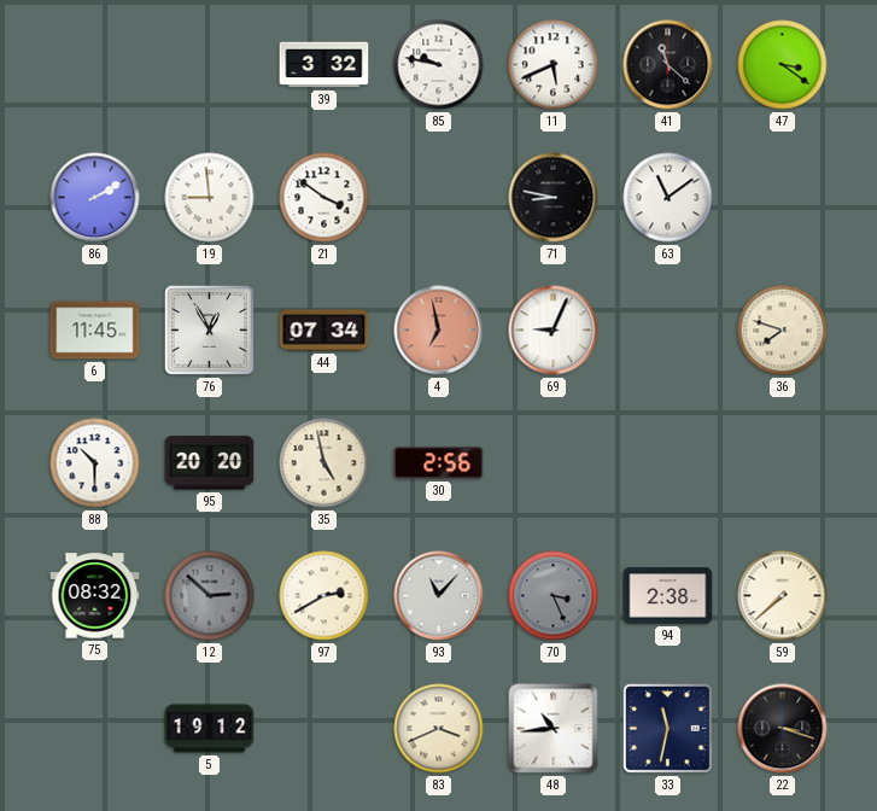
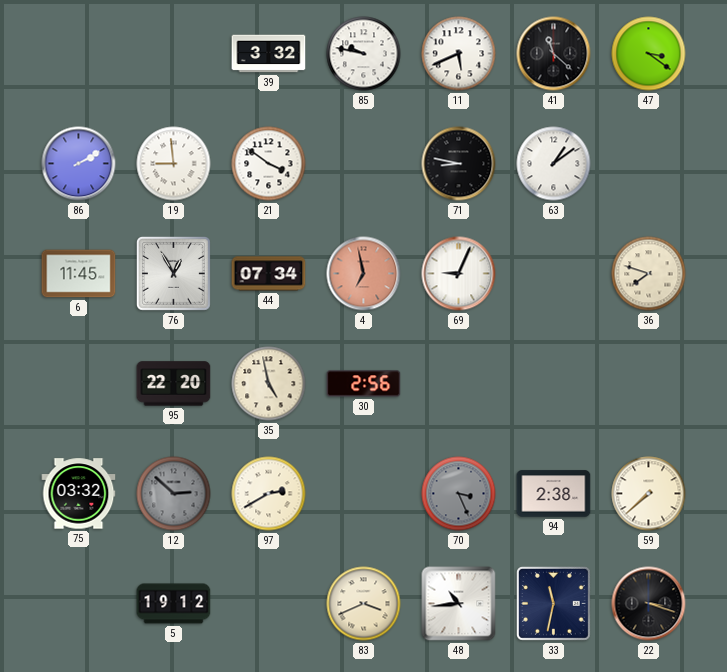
63: 11:09 -> 1:09
88: 10:30 -> none
95: 20:20 -> 22:20
75: 08:32 -> 03:32
93: 11:07 -> none
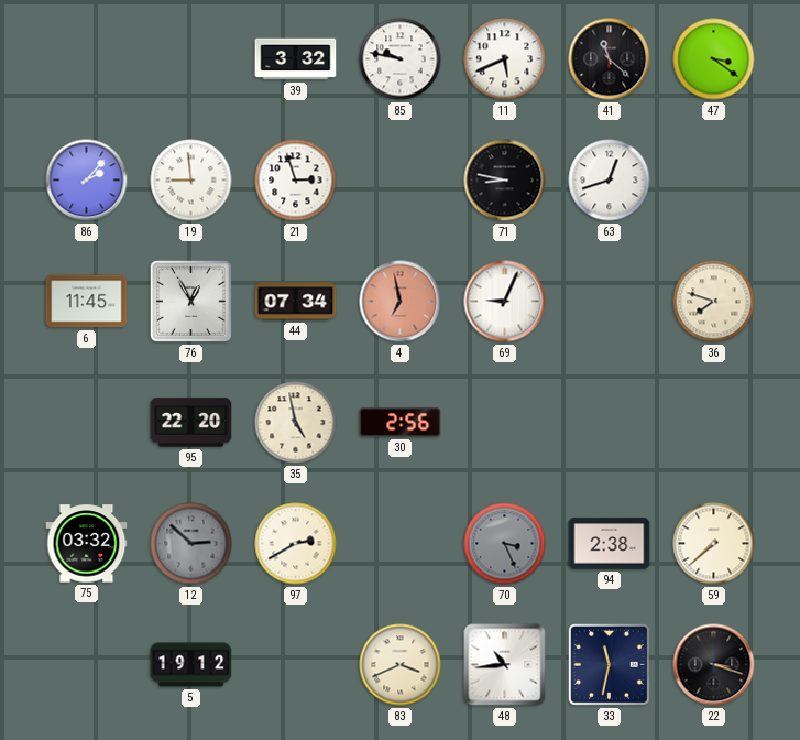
86: 2:10 -> 2:07
21: 3:51 -> 2:57
63: 1:09 -> 12:42
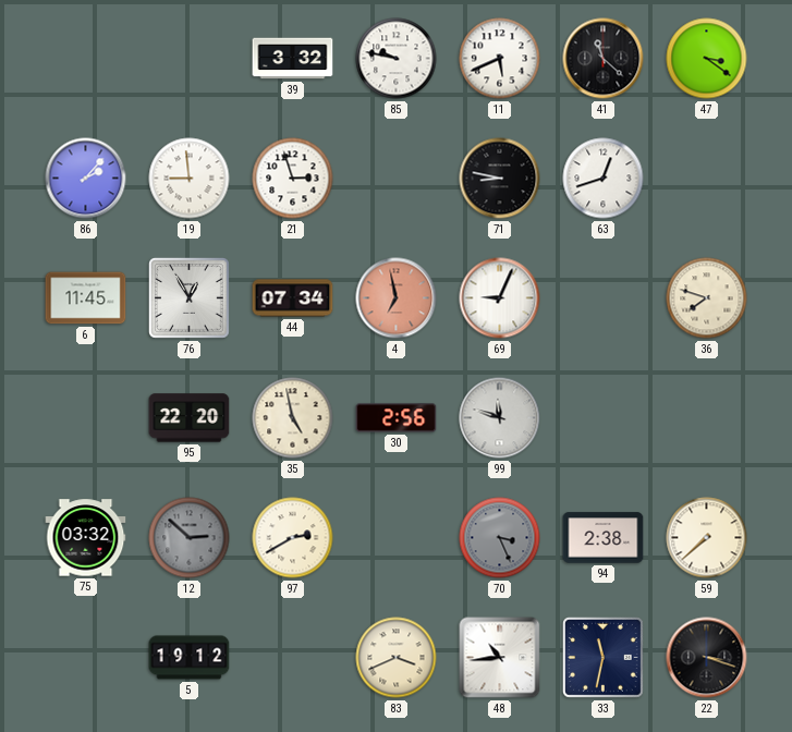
99: none -> 11:48
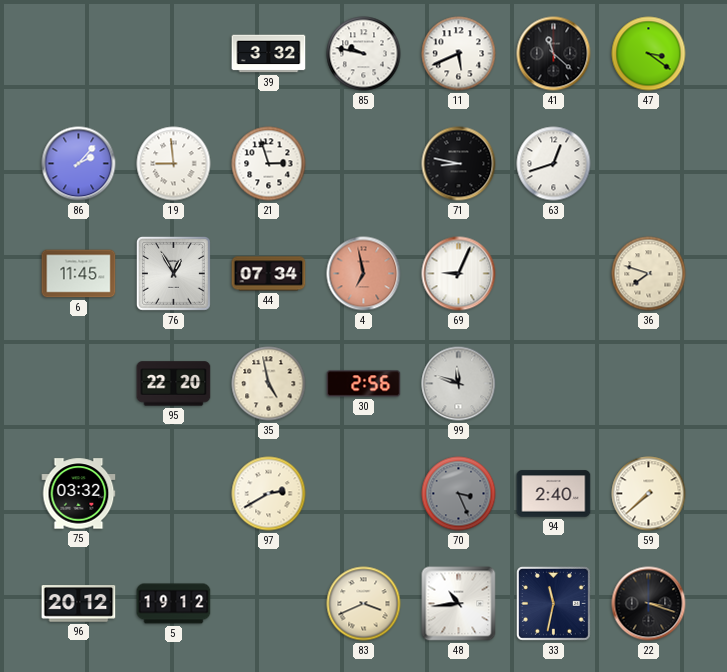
12: 2:52 -> none
94: 2:38 -> 2:40
96: none -> 20:12
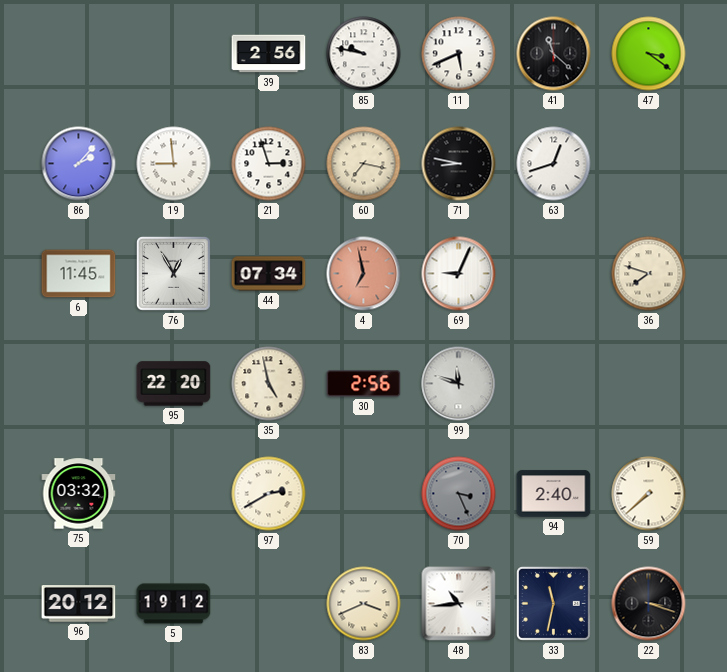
39: 3:32 -> 2:56
60: none -> 7:17
